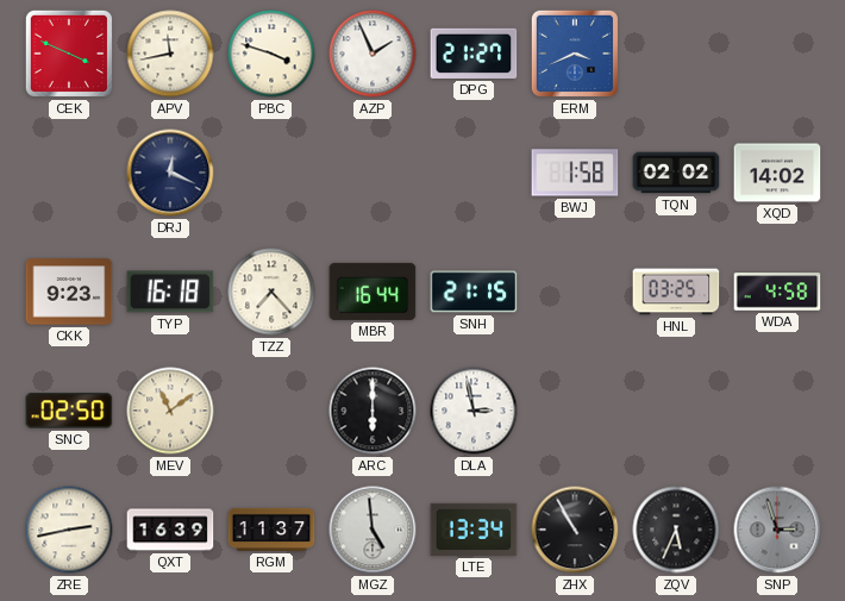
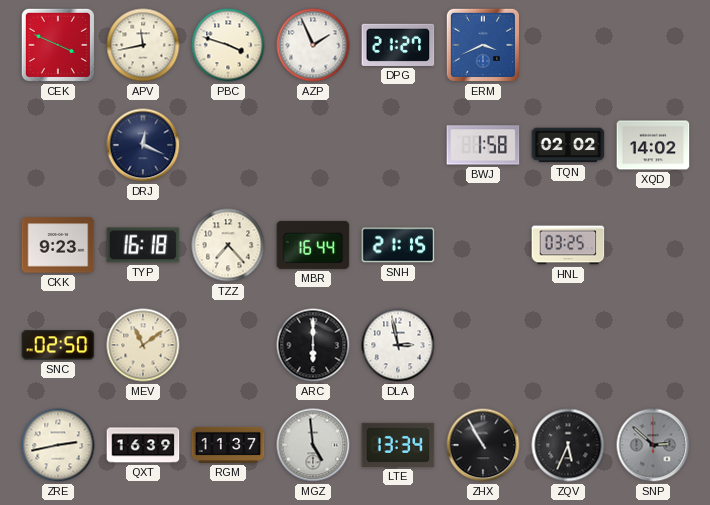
WDA: 4:58 -> none
SNP: 2:57 -> 2:52
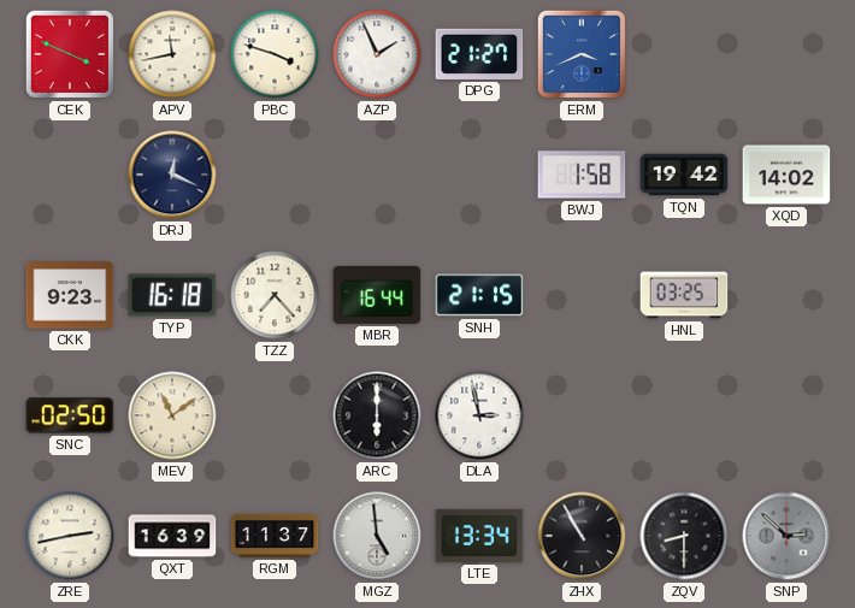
TQN: 02:02 -> 19:42
ZQV: 5:34 -> 8:30
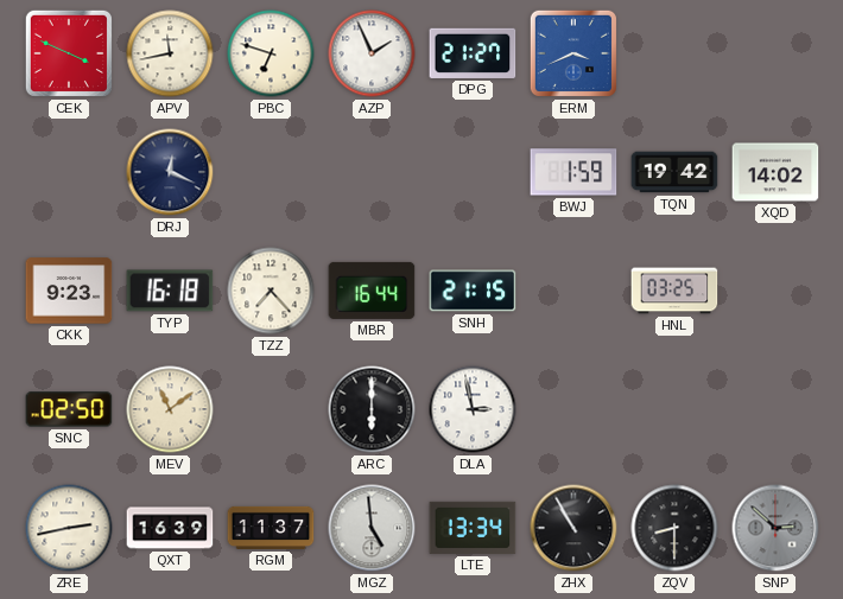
PBC: 3:48 -> 6:48
BWJ: 1:58 -> 1:59
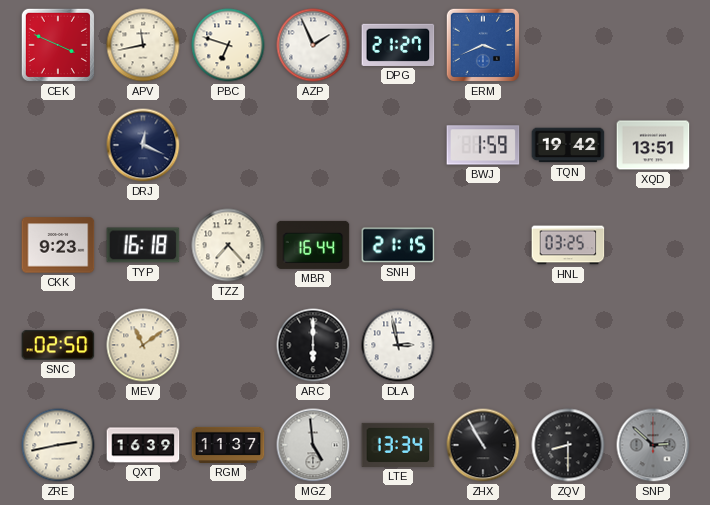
XQD: 14:02 -> 13:51
